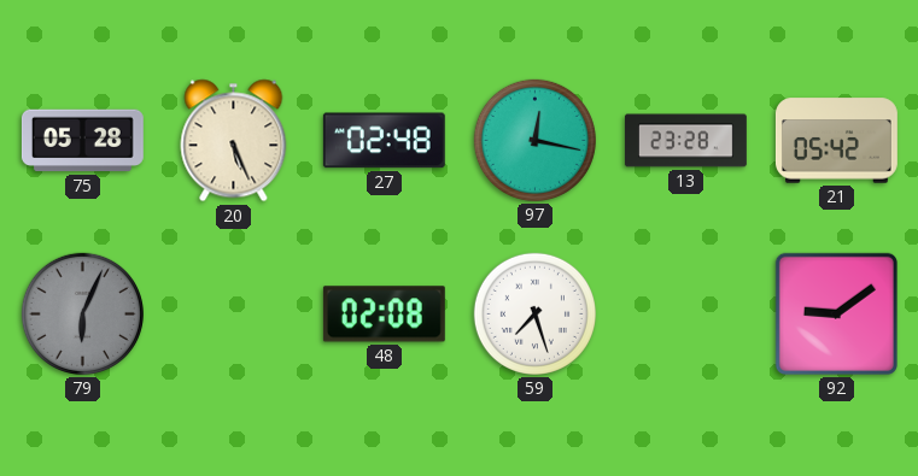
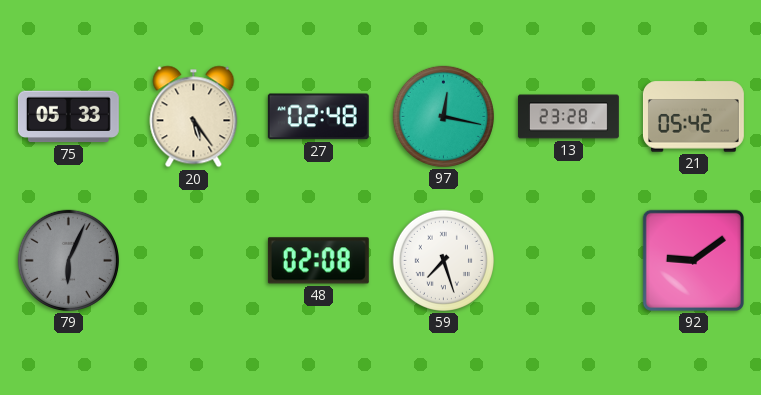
75: 05:28 -> 05:33
20: 5:26 -> 5:24
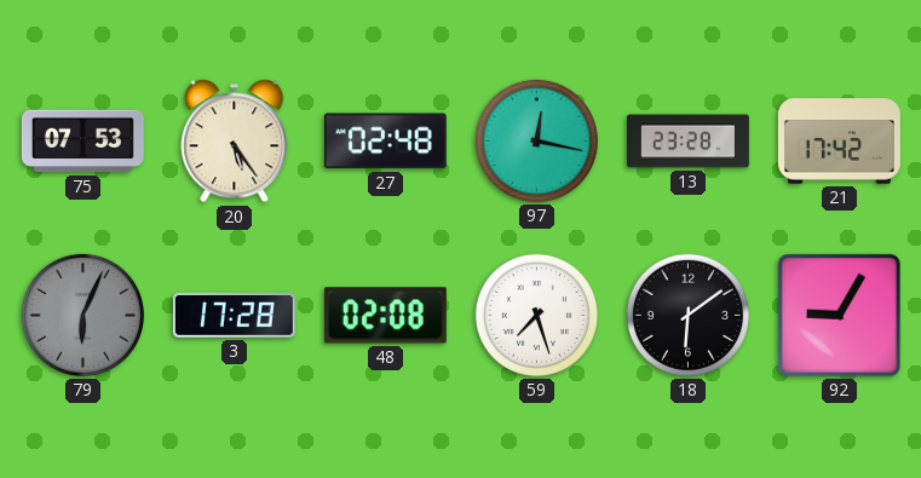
75: 05:33 -> 07:53
21: 05:42 -> 17:42
3: none -> 17:28
18: none -> 6:09
92: 9:09 -> 9:05
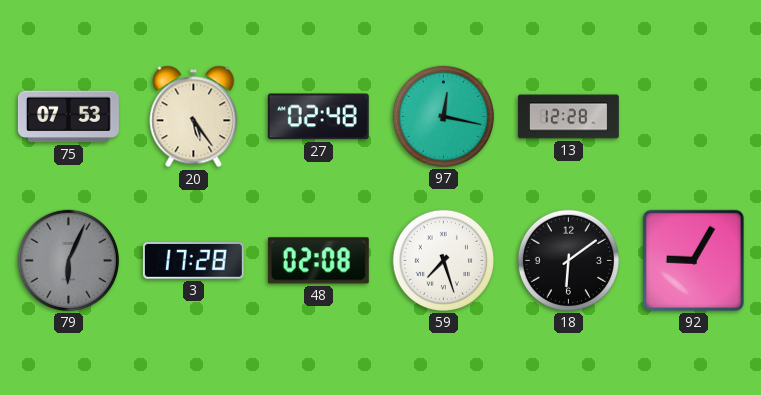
13: 23:28 -> 12:28
21: 17:42 -> none
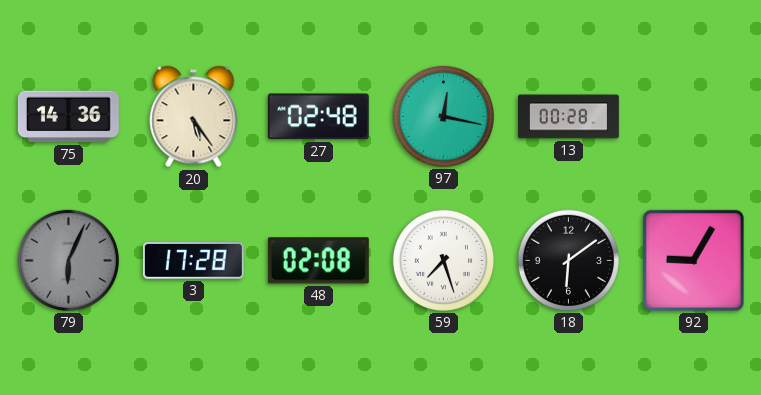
75: 07:53 -> 14:36
13: 12:28 -> 00:28
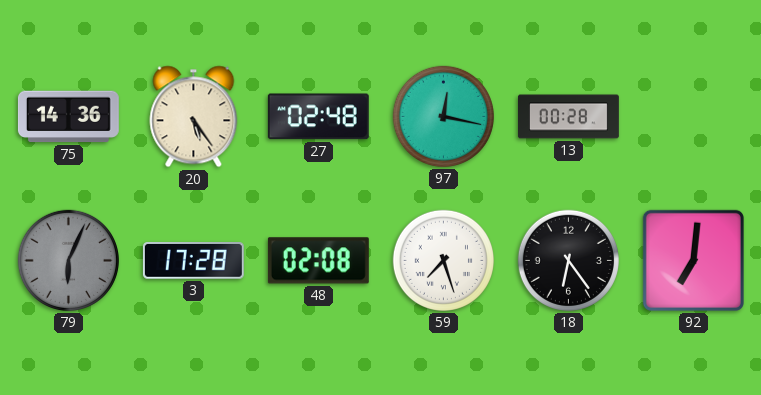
18: 6:09 -> 6:24
92: 9:05 -> 7:01
